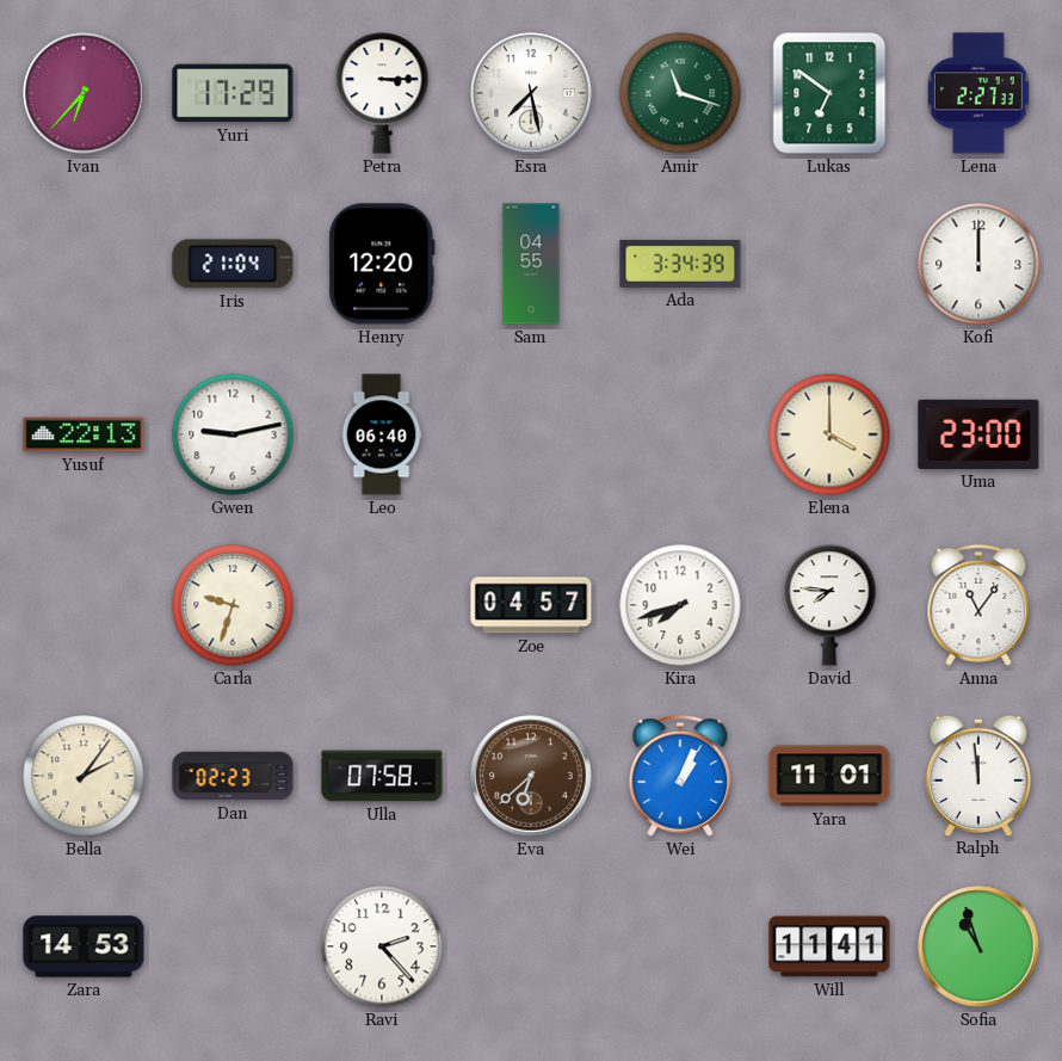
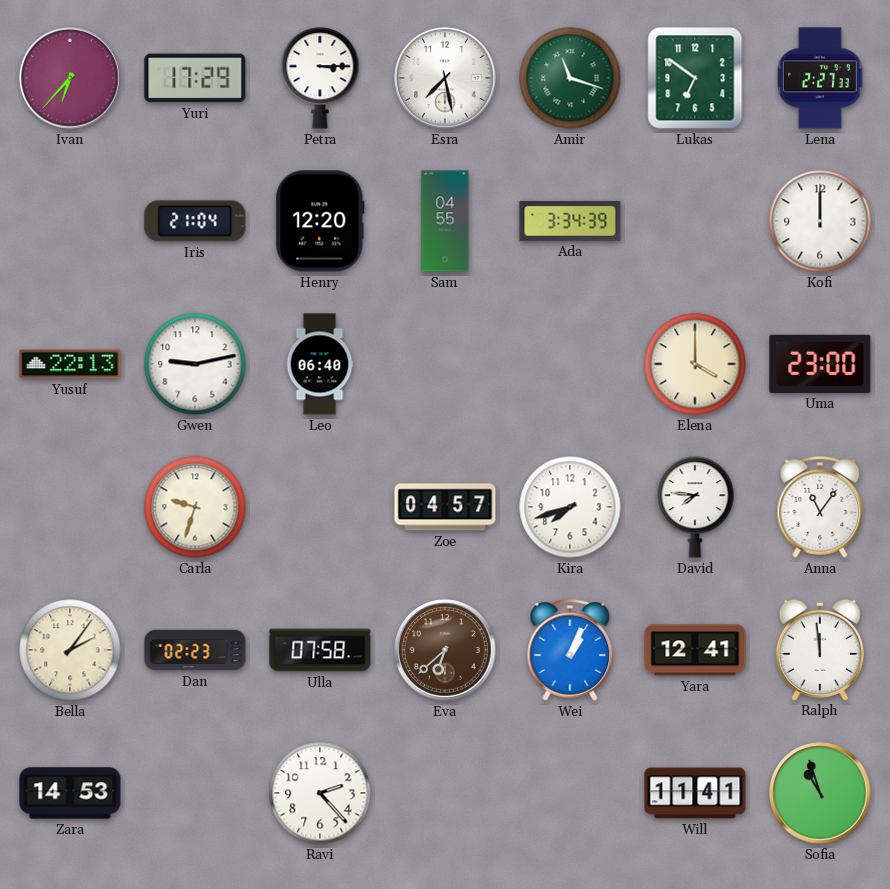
Yara: 11:01 -> 12:41
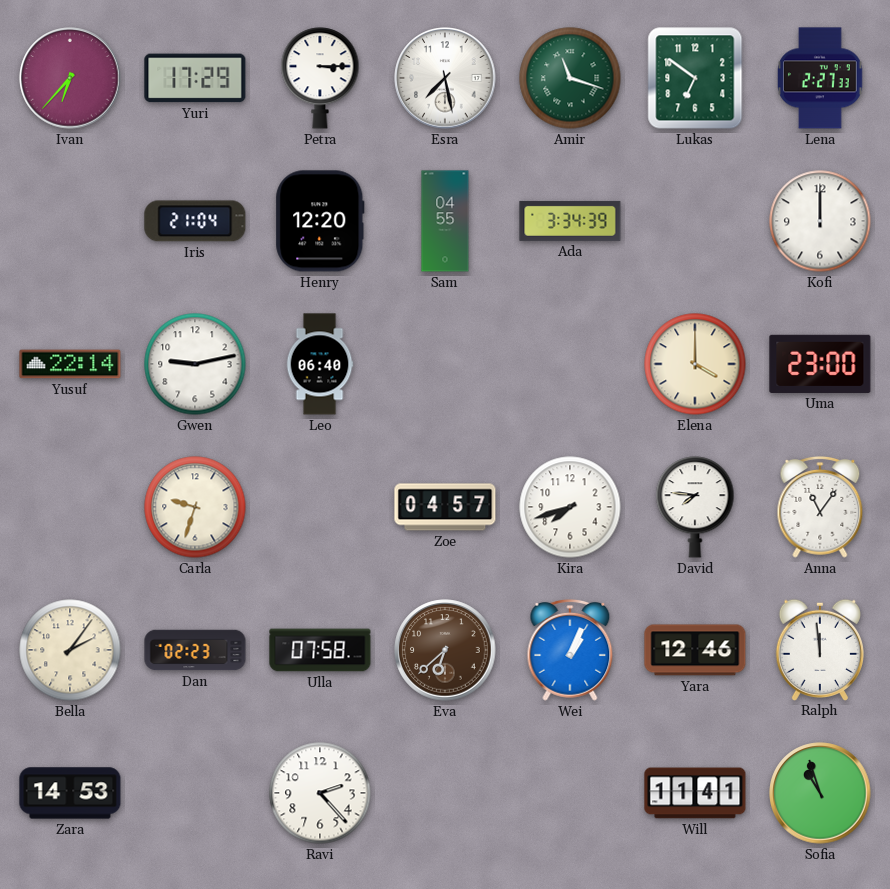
Yusuf: 22:13 -> 22:14
Yara: 12:41 -> 12:46
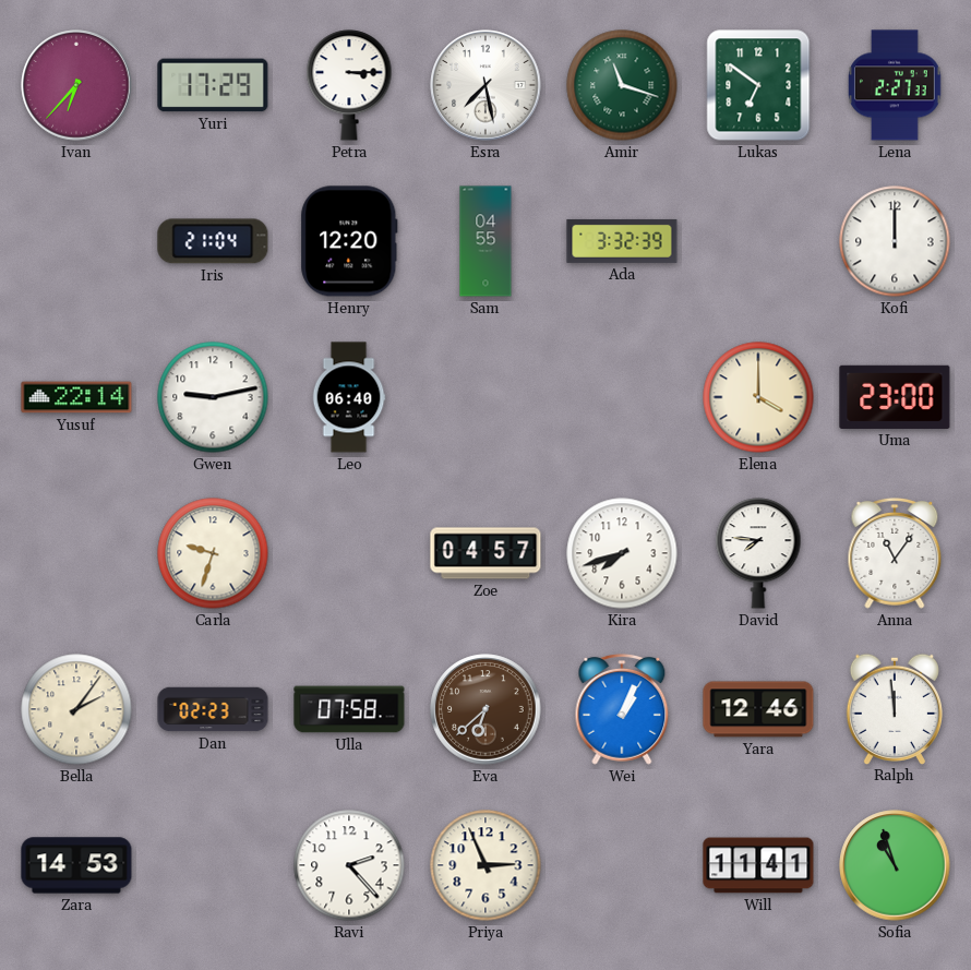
Ada: 3:34 -> 3:32
Priya: none -> 2:56
